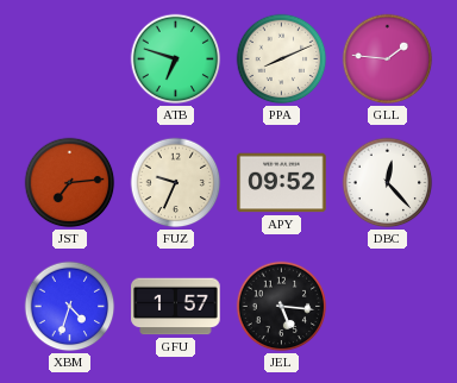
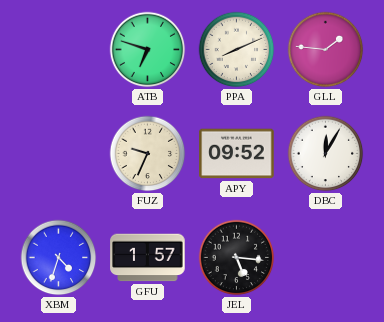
JST: 7:14 -> none
DBC: 12:23 -> 12:05
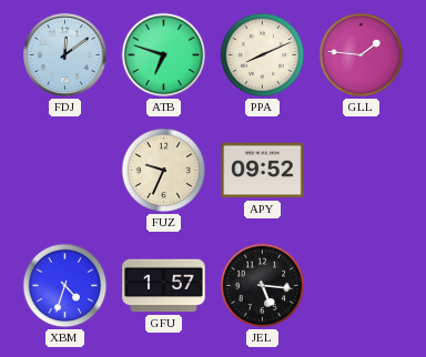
FDJ: none -> 12:09
DBC: 12:05 -> none
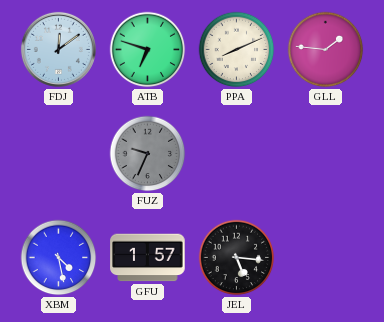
FUZ dial: cream -> grey
APY: 09:52 -> none
XBM: 4:33 -> 4:28
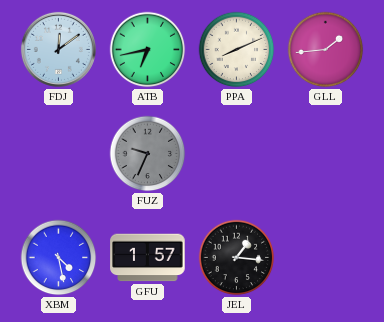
ATB: 6:48 -> 6:43
GLL: 1:46 -> 1:44
JEL: 5:16 -> 1:16
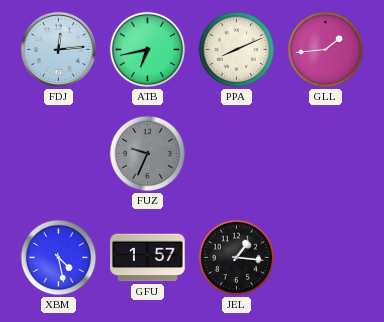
FDJ: 12:09 -> 12:14
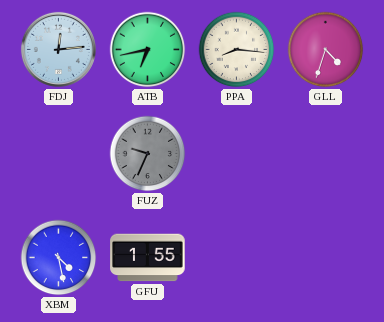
PPA: 8:11 -> 8:16
GLL: 1:44 -> 4:33
GFU: 1:57 -> 1:55
JEL: 1:16 -> none
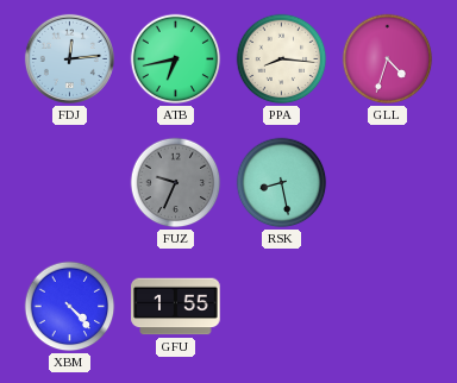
RSK: none -> 8:28
XBM: 4:28 -> 4:23
